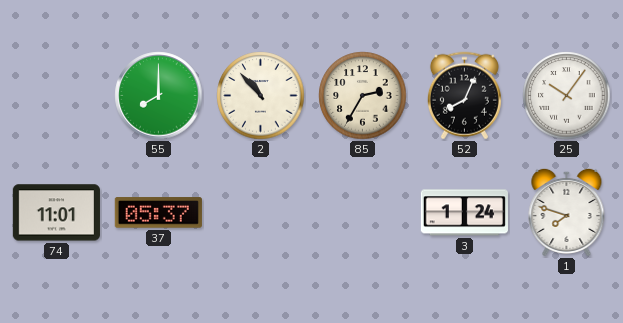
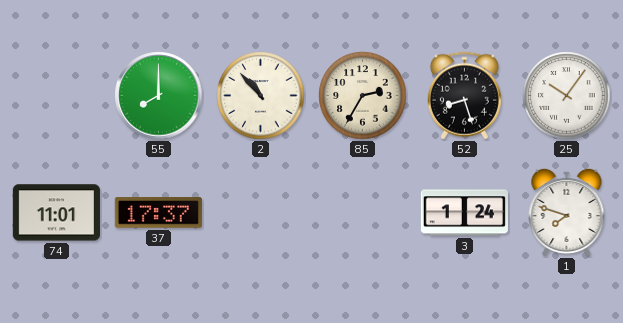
52: 8:04 -> 8:27
37: 05:37 -> 17:37
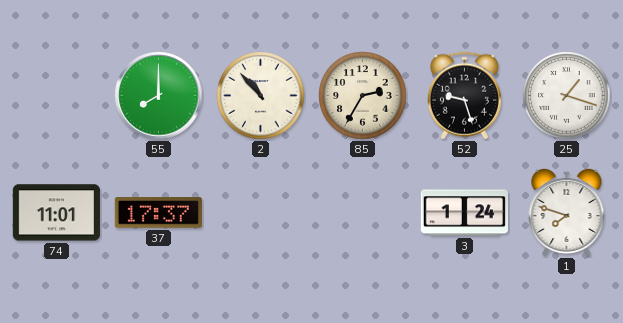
52: 8:27 -> 9:27
25: 10:06 -> 1:18
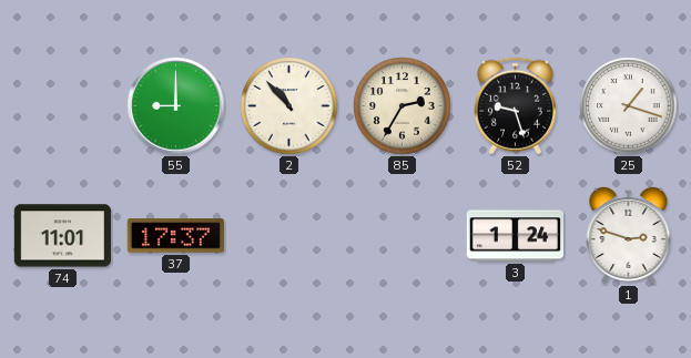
55: 8:00 -> 9:00
1: 7:48 -> 2:48
